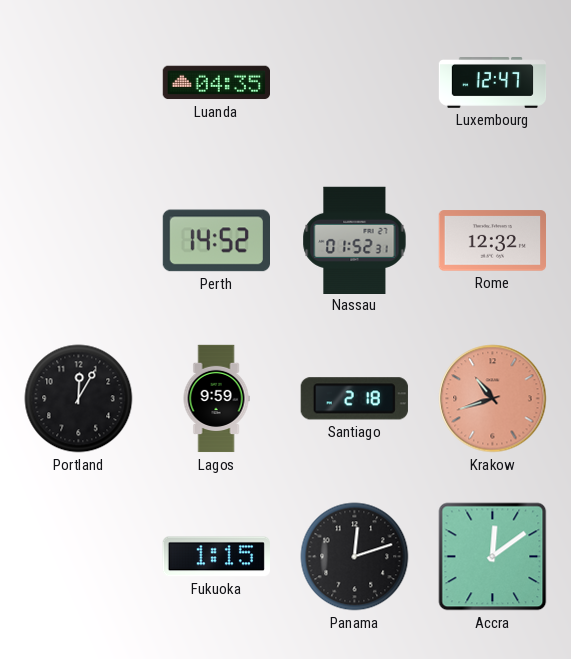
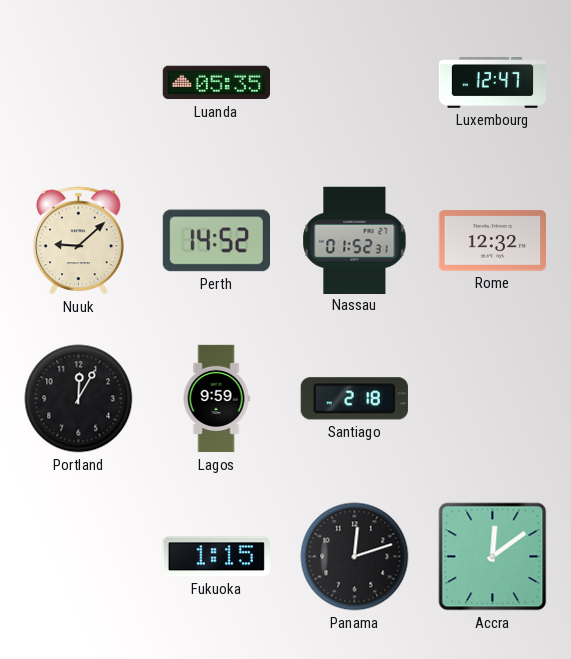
Luanda: 04:35 -> 05:35
Nuuk: none -> 9:08
Krakow: 10:42 -> none
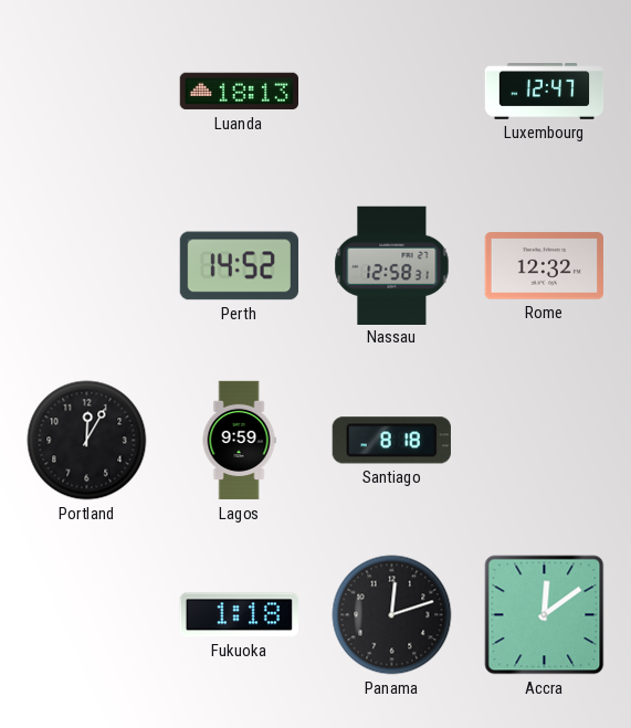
Luanda: 05:35 -> 18:13
Nuuk: 9:08 -> none
Nassau: 01:52 -> 12:58
Santiago: 2:18 -> 8:18
Fukuoka: 1:15 -> 1:18
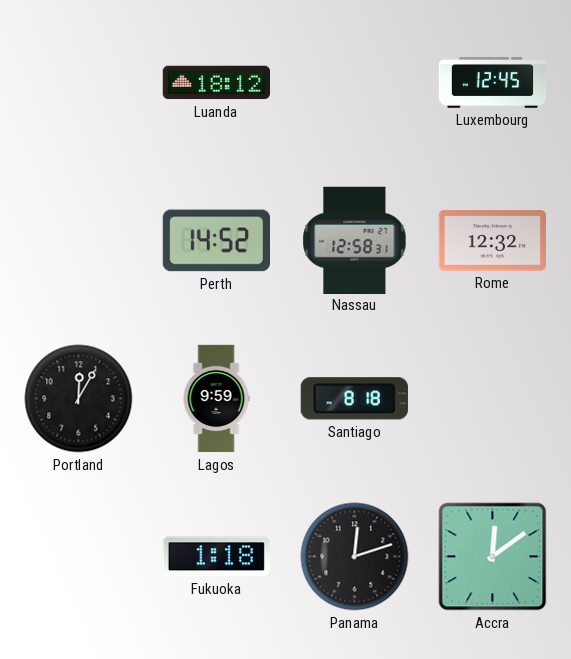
Luanda: 18:13 -> 18:12
Luxembourg: 12:47 -> 12:45
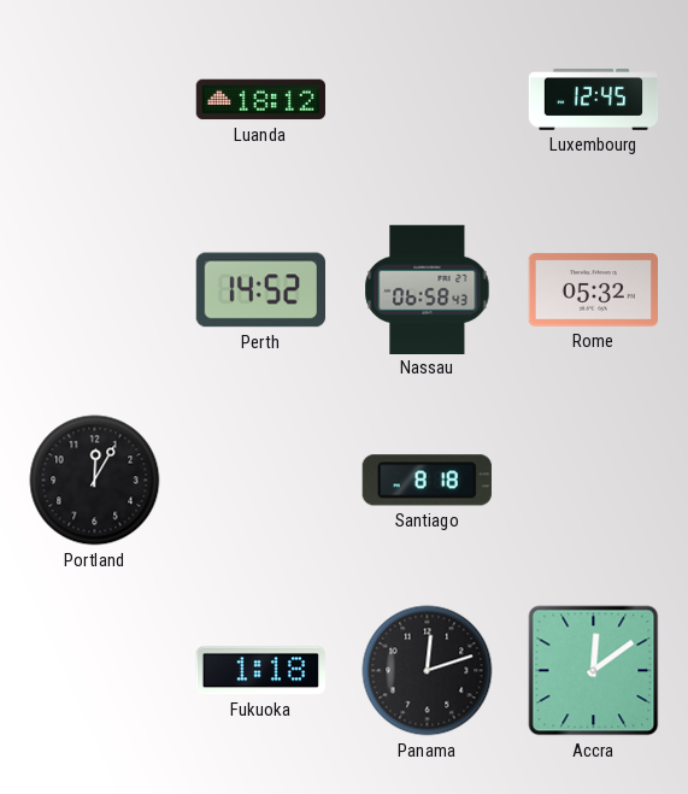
Nassau: 12:58 -> 06:58
Rome: 12:32 -> 05:32
Lagos: 9:59 -> none
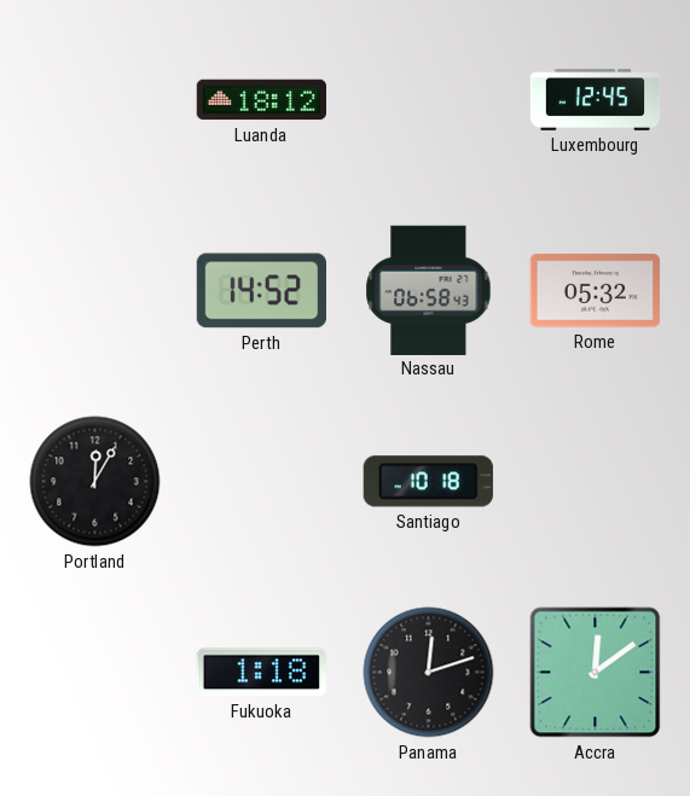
Santiago: 8:18 -> 10:18
